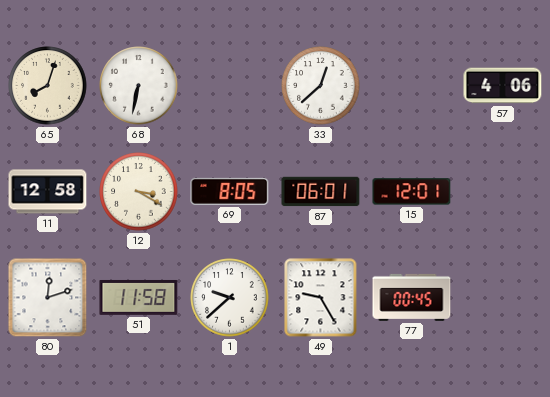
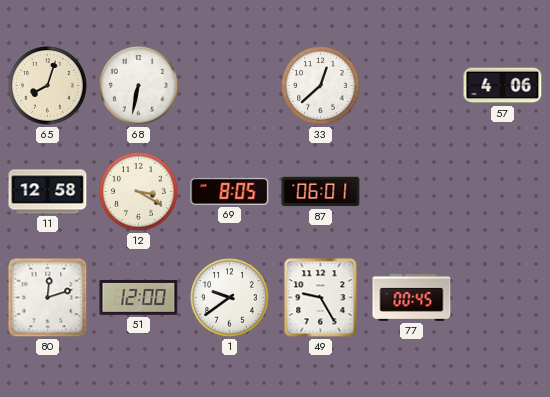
15: 12:01 -> none
51: 11:58 -> 12:00
1: 9:38 -> 9:39
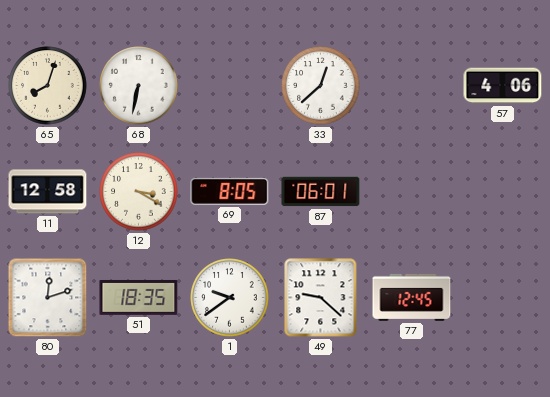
51: 12:00 -> 18:35
49: 9:25 -> 9:22
77: 00:45 -> 12:45
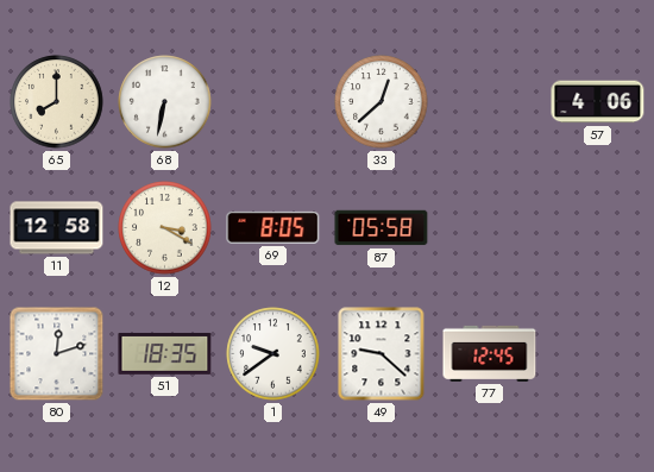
65: 8:03 -> 8:00
87: 06:01 -> 05:58
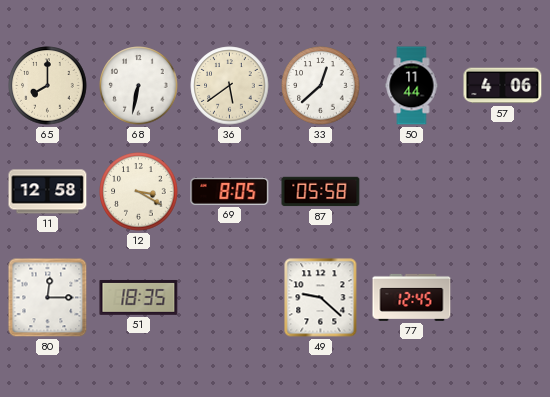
36: none -> 5:39
50: none -> 11:44
80: 12:12 -> 12:15
1: 9:39 -> none
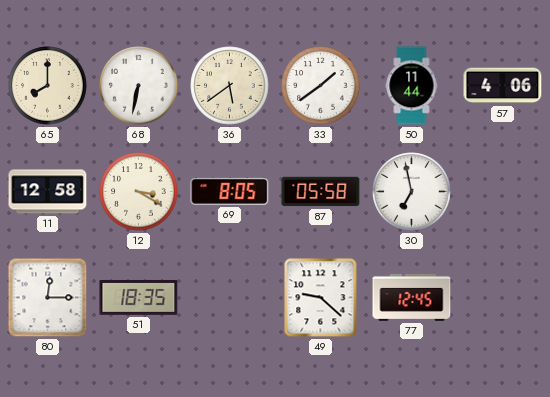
33: 12:38 -> 1:39
30: none -> 6:58
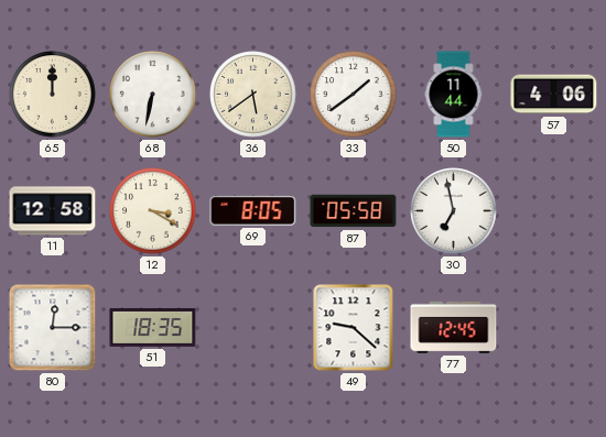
65: 8:00 -> 12:00
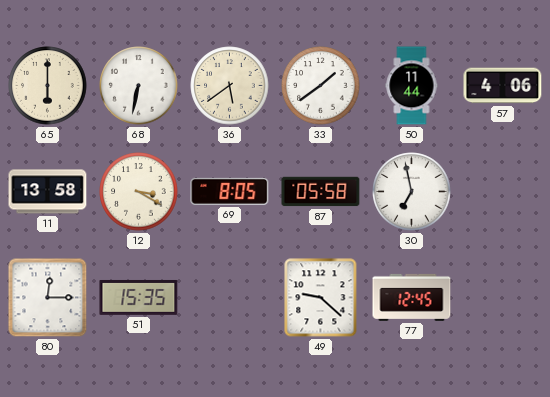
65: 12:00 -> 6:00
11: 12:58 -> 13:58
51: 18:35 -> 15:35
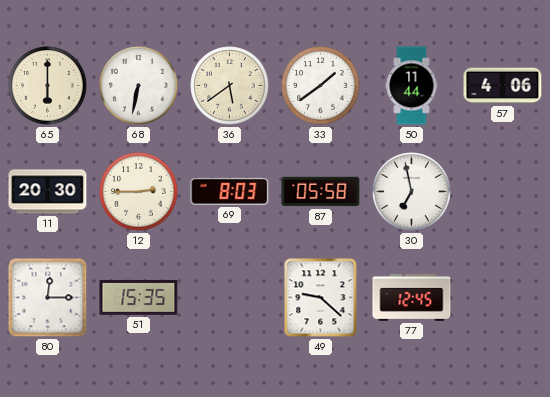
11: 13:58 -> 20:30
12: 3:20 -> 2:45
69: 8:05 -> 8:03
